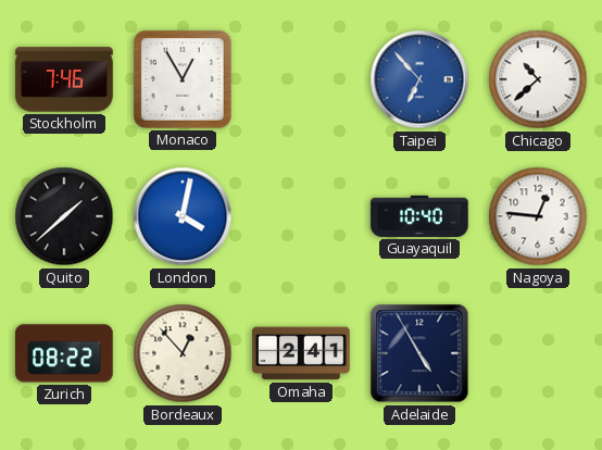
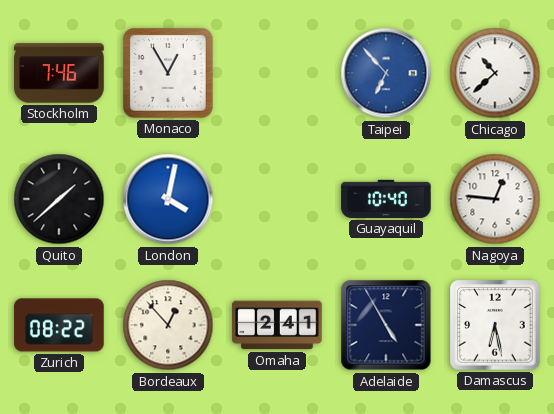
Damascus: none -> 6:28
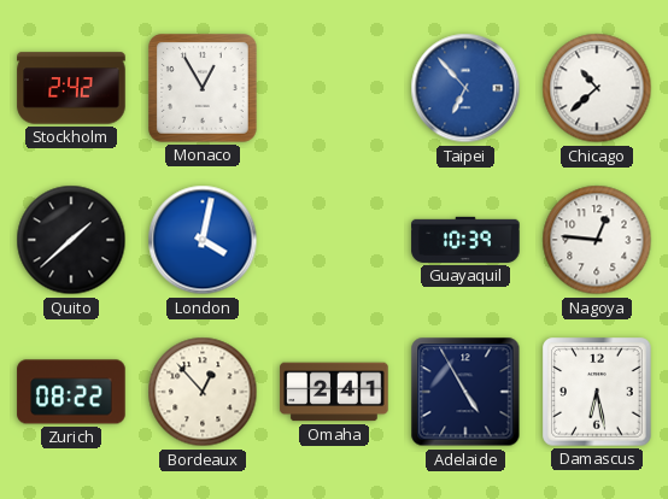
Stockholm: 7:46 -> 2:42
Guayaquil: 10:40 -> 10:39
